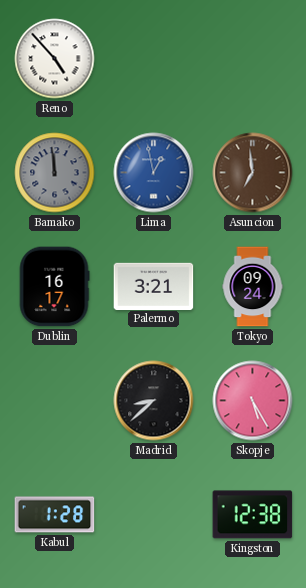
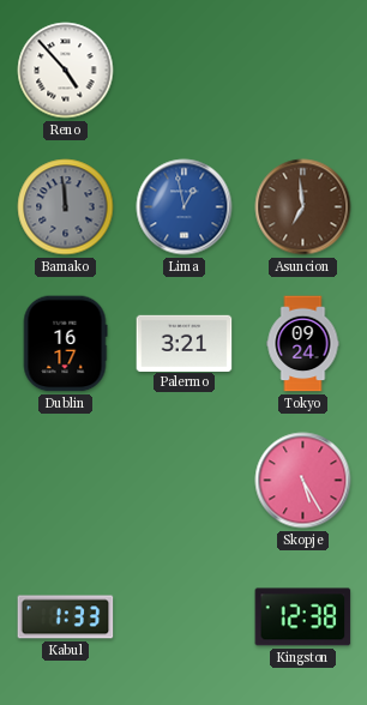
Madrid: 8:38 -> none
Kabul: 1:28 -> 1:33
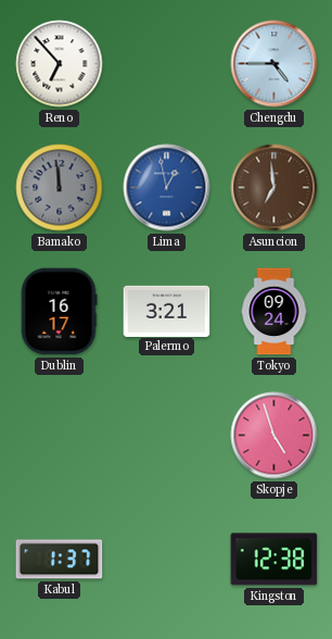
Reno: 4:53 -> 6:53
Chengdu: none -> 4:45
Skopje: 5:25 -> 4:57
Kabul: 1:33 -> 1:37
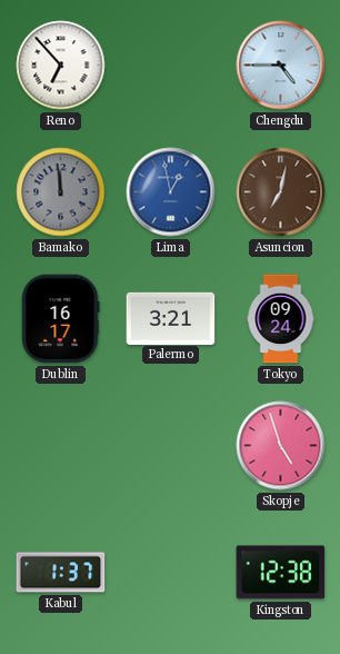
Asuncion: 6:59 -> 7:02
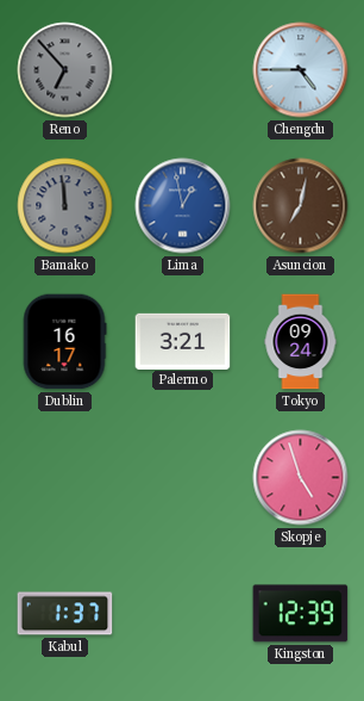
Reno dial: white -> grey
Kingston: 12:38 -> 12:39
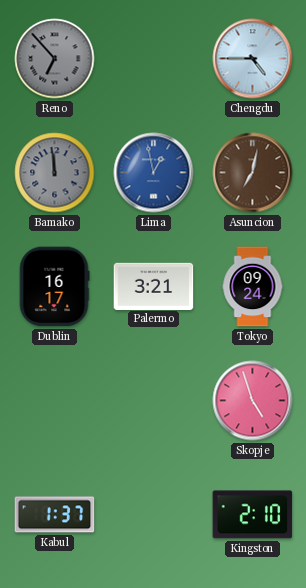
Kingston: 12:39 -> 2:10
